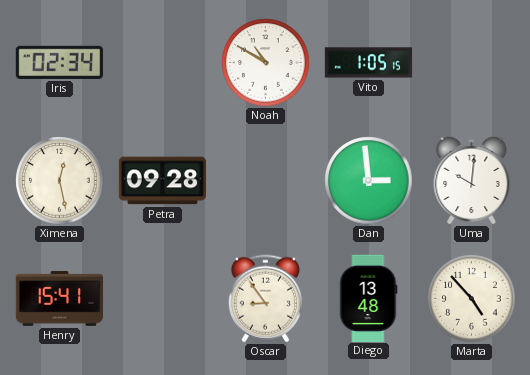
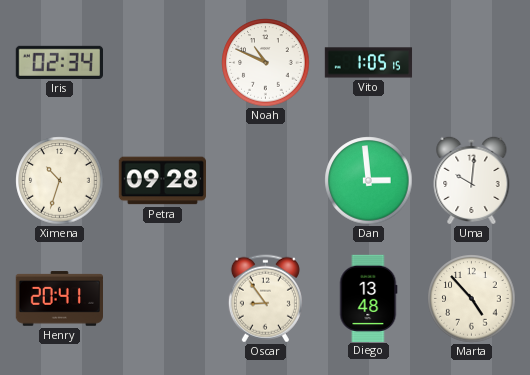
Noah: 10:50 -> 10:49
Ximena: 12:28 -> 10:33
Henry: 15:41 -> 20:41
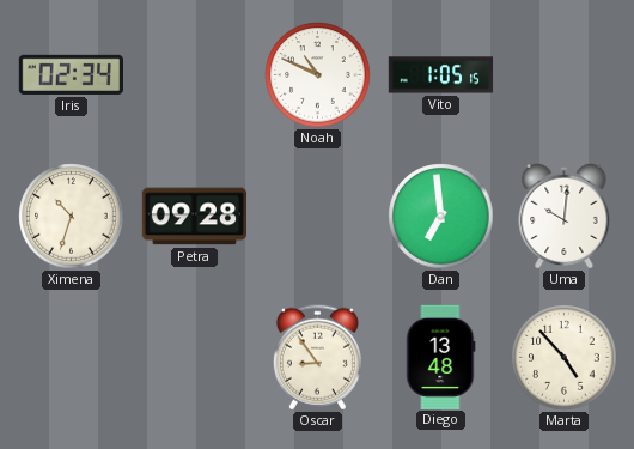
Dan: 2:59 -> 6:59
Henry: 20:41 -> none
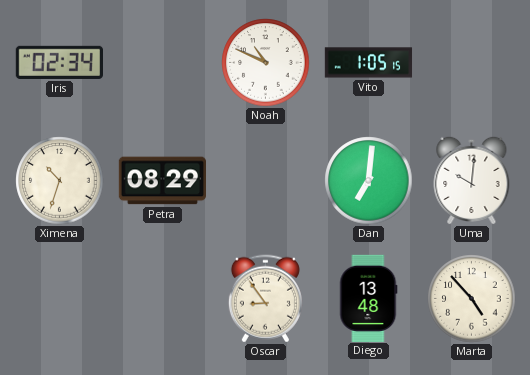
Petra: 09:28 -> 08:29
Dan: 6:59 -> 7:01
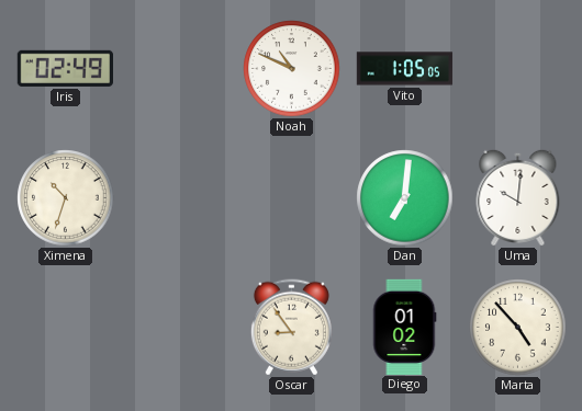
Iris: 02:34 -> 02:49
Vito: 1:05:15 -> 1:05:05
Petra: 08:29 -> none
Diego: 13:48 -> 01:02
